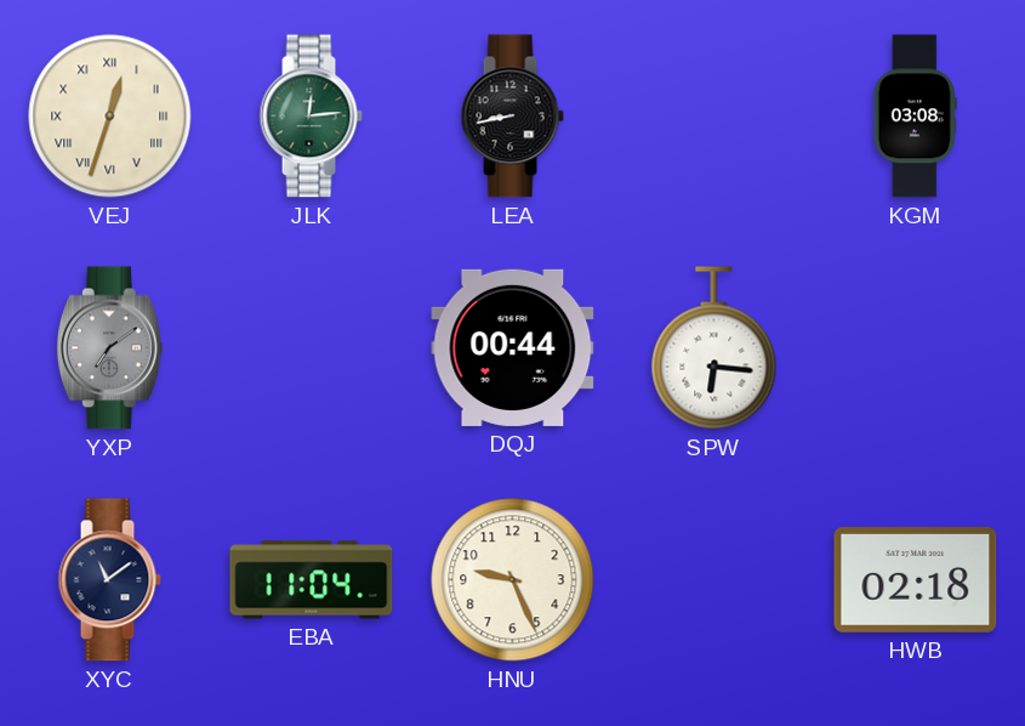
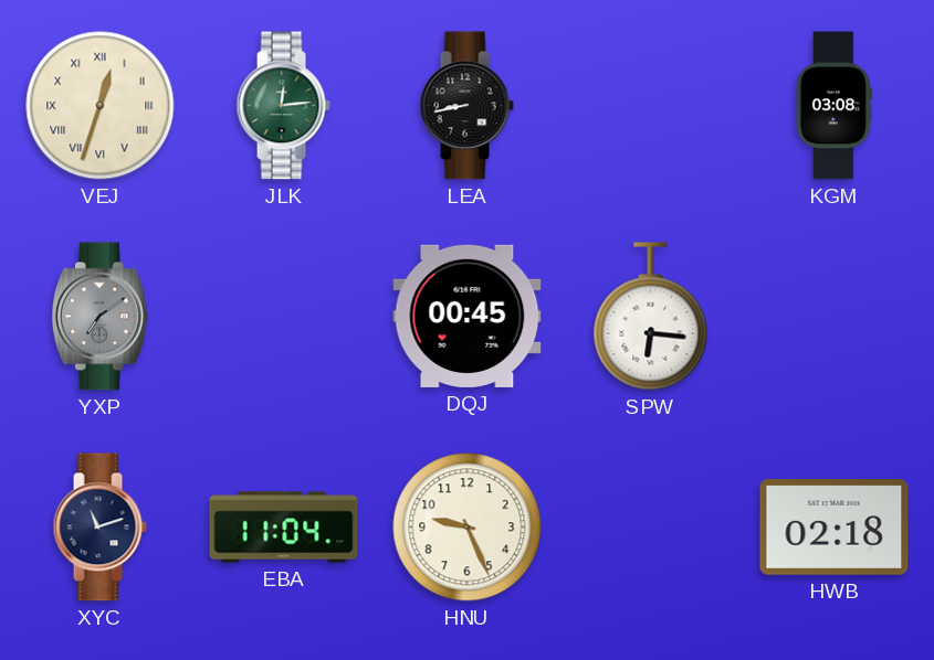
DQJ: 00:44 -> 00:45
XYC: 11:09 -> 11:12
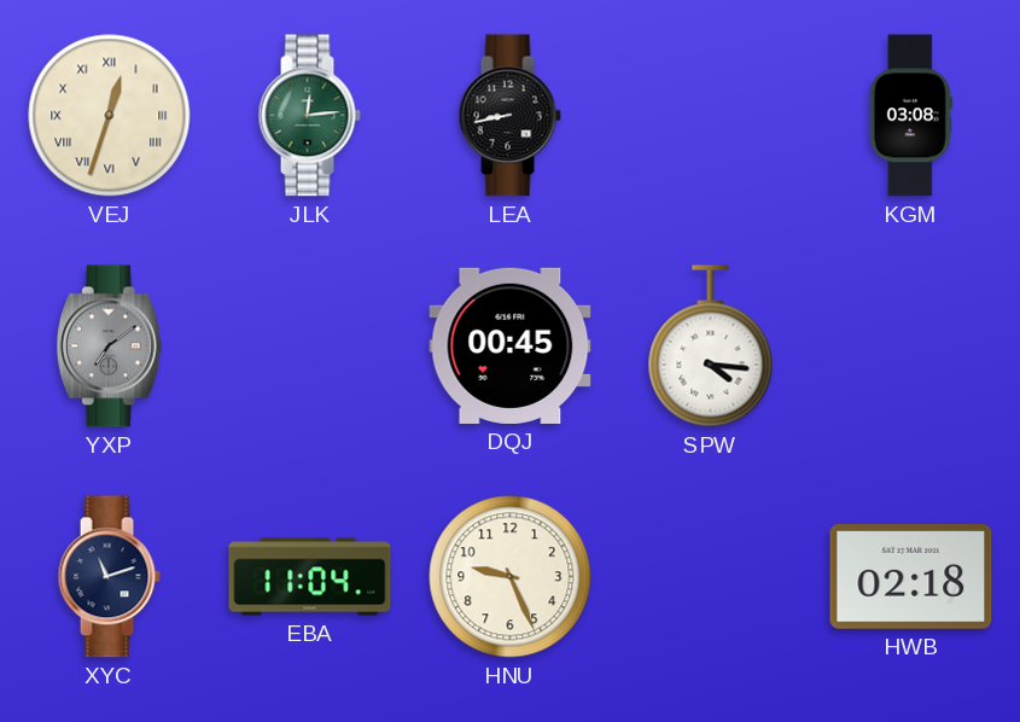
SPW: 6:16 -> 4:16
